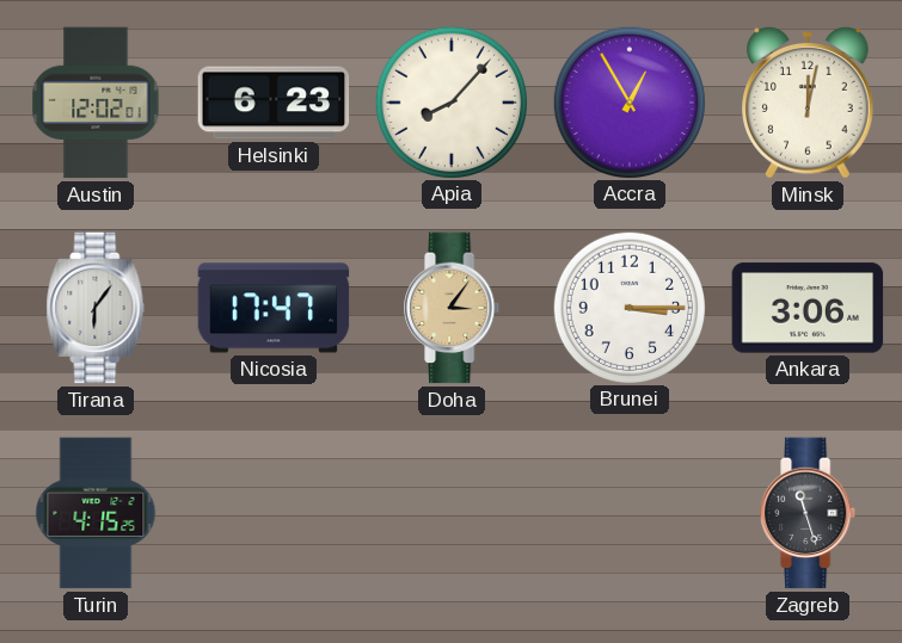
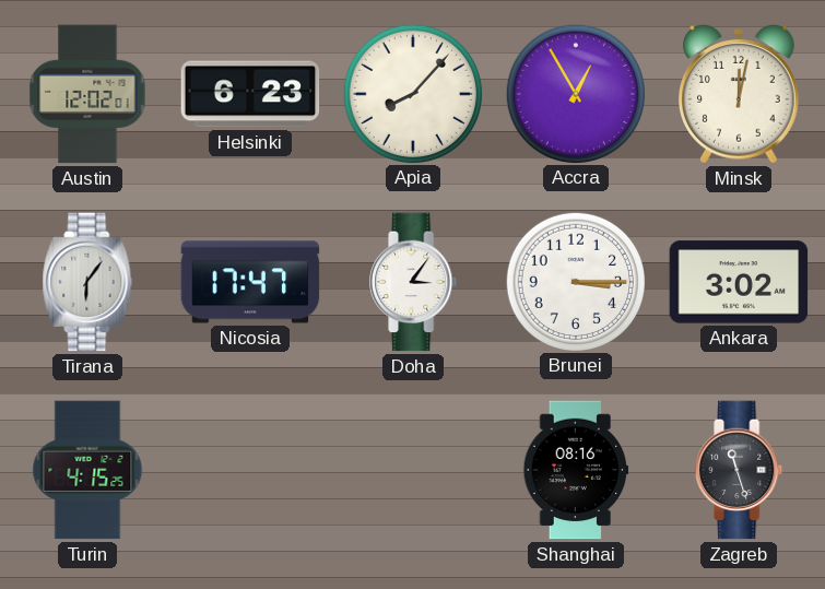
Doha dial: champagne -> white
Ankara: 3:06 -> 3:02
Shanghai: none -> 08:16
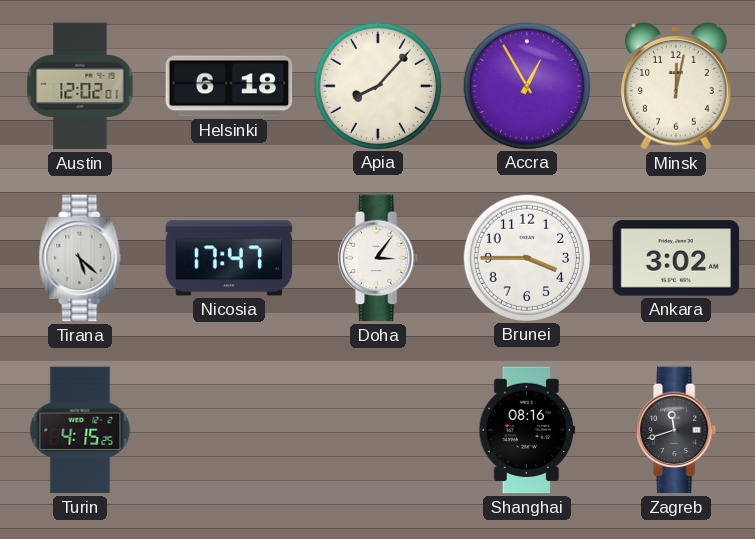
Helsinki: 6:23 -> 6:18
Tirana: 6:06 -> 5:22
Brunei: 3:15 -> 3:45
Zagreb: 11:27 -> 11:42
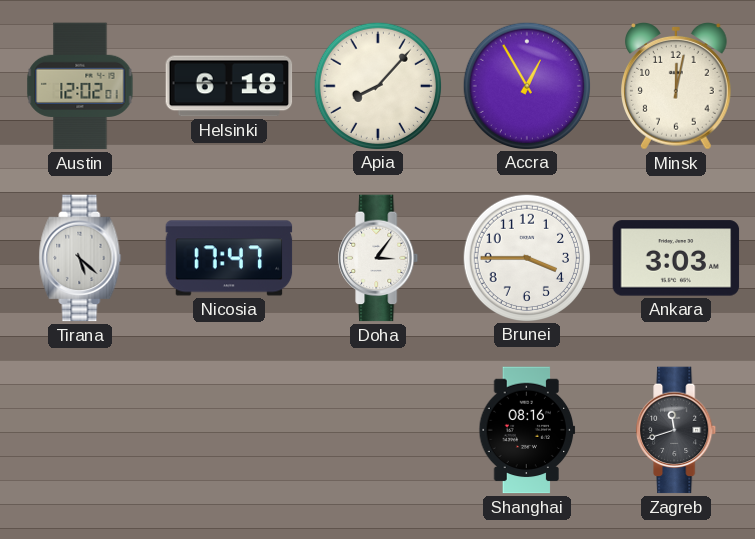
Ankara: 3:02 -> 3:03
Turin: 4:15 -> none
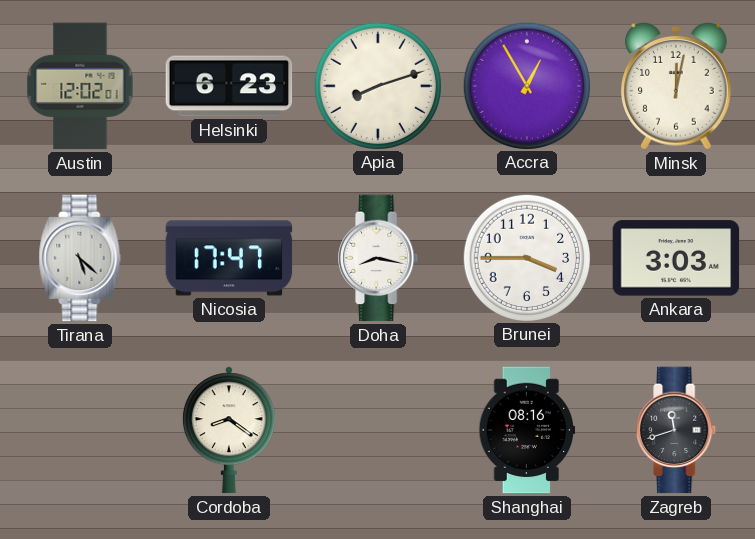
Helsinki: 6:18 -> 6:23
Apia: 8:07 -> 8:12
Doha: 3:06 -> 8:17
Cordoba: none -> 8:21
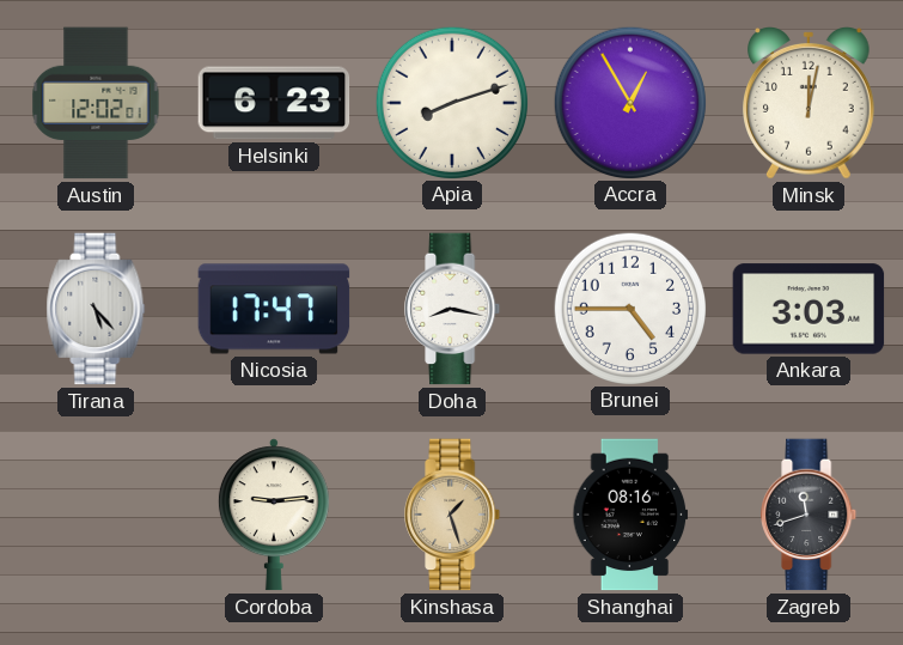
Tirana: 5:22 -> 5:23
Brunei: 3:45 -> 4:45
Cordoba: 8:21 -> 9:14
Kinshasa: none -> 1:27
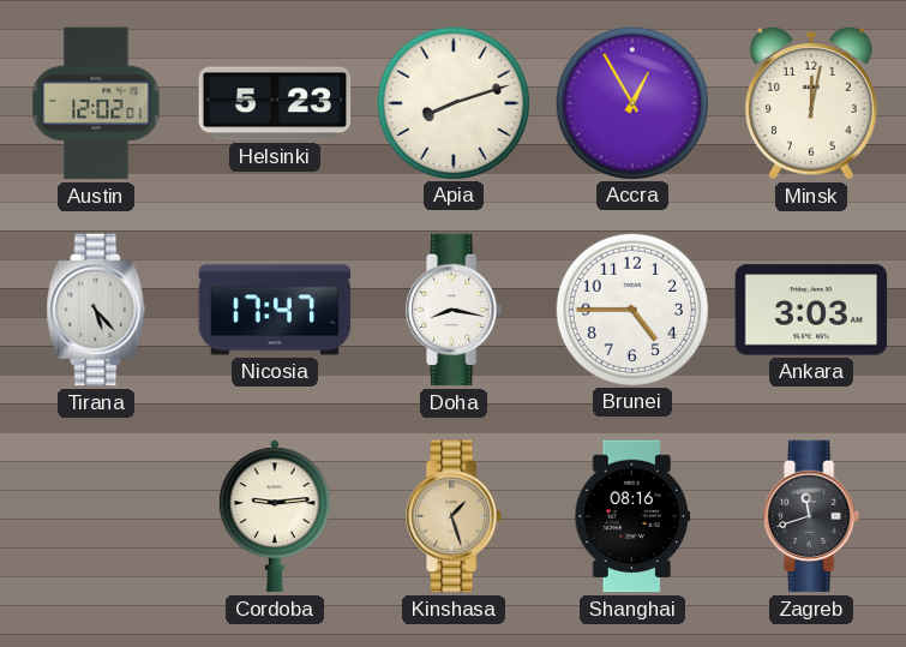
Helsinki: 6:23 -> 5:23
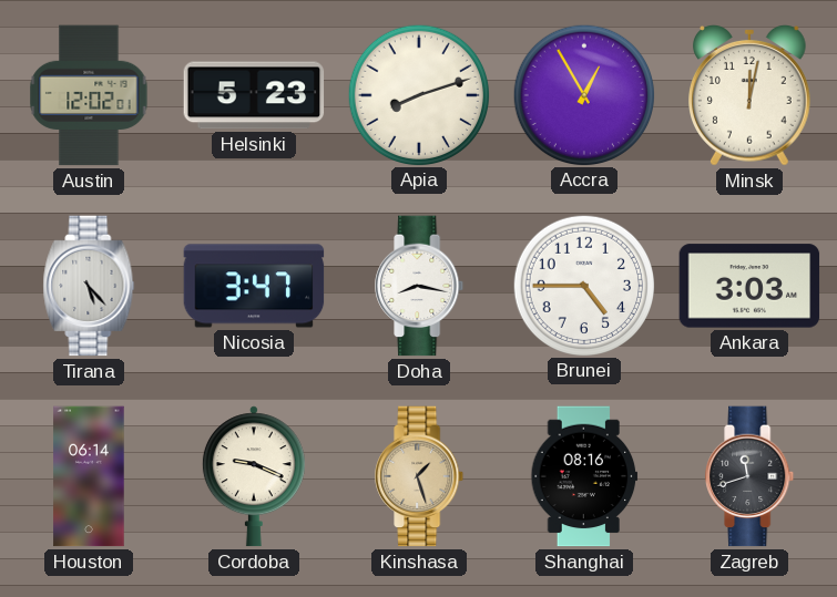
Nicosia: 17:47 -> 3:47
Houston: none -> 06:14
Cordoba: 9:14 -> 9:19
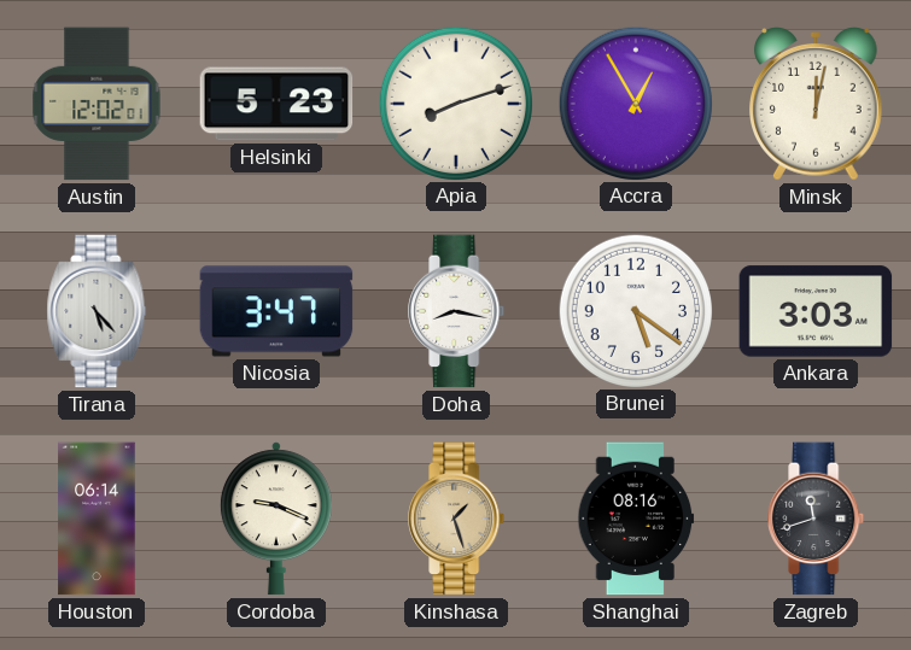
Brunei: 4:45 -> 5:21
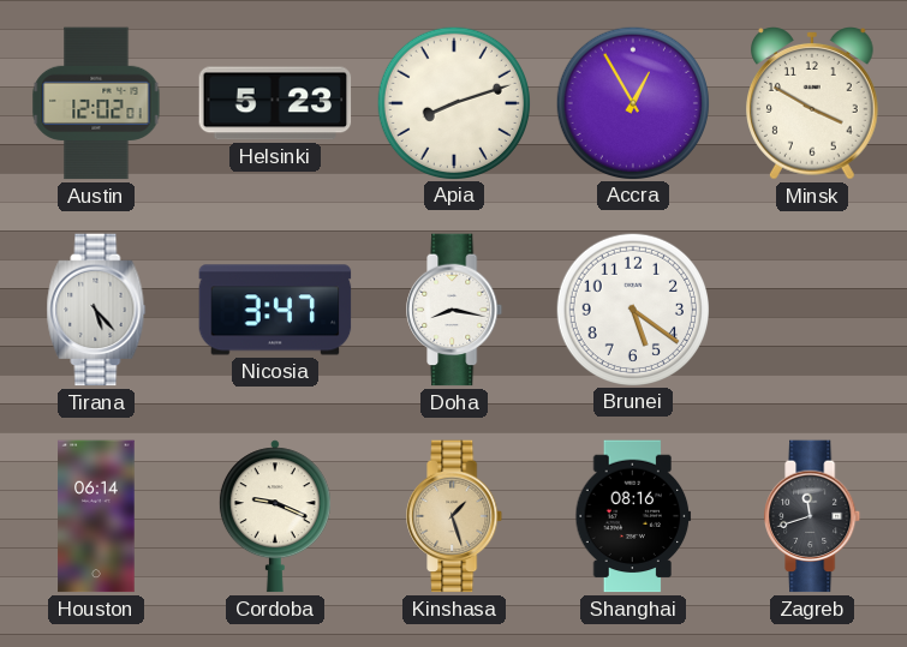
Minsk: 12:02 -> 3:50
Ankara: 3:03 -> none
